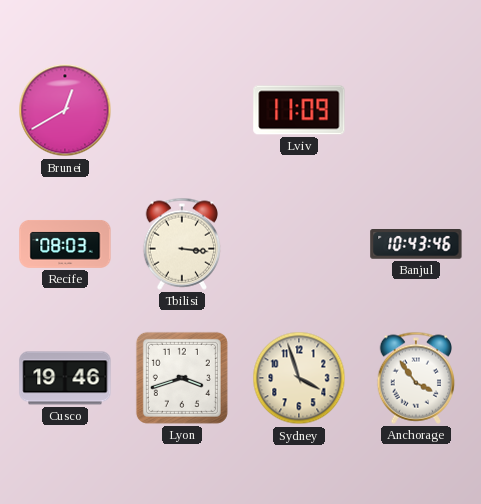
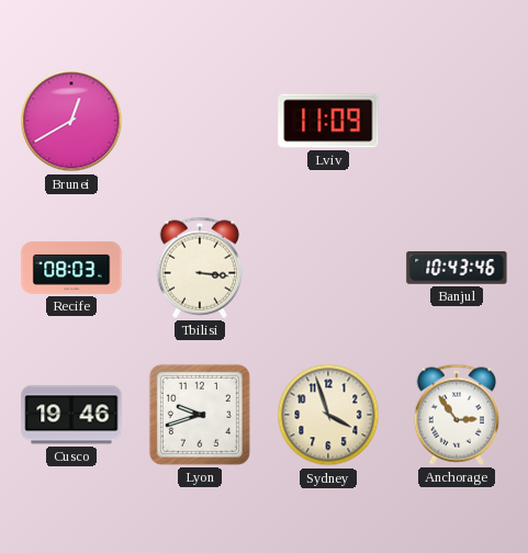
Lyon: 3:42 -> 9:42
Anchorage: 3:54 -> 2:54
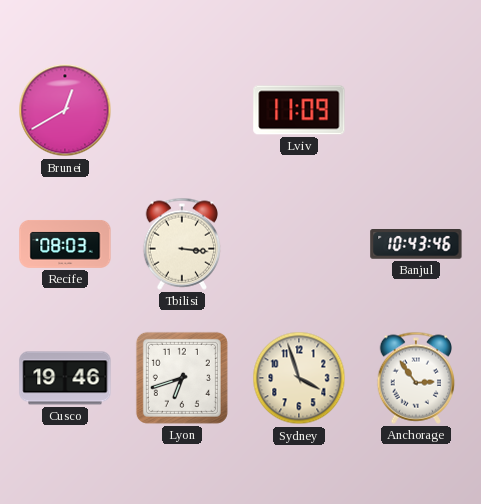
Lyon: 9:42 -> 6:42
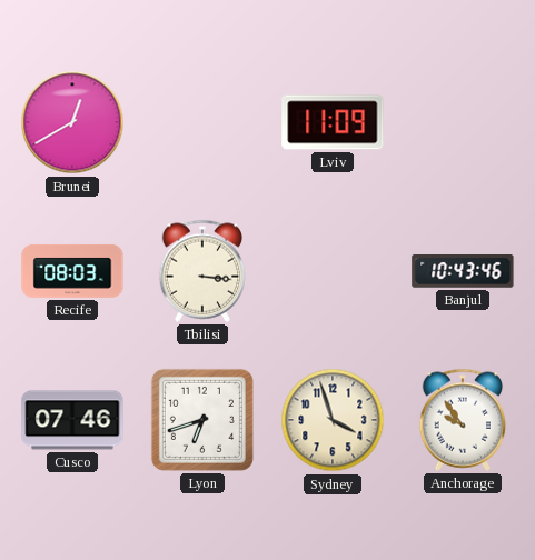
Cusco: 19:46 -> 07:46
Anchorage: 2:54 -> 9:54
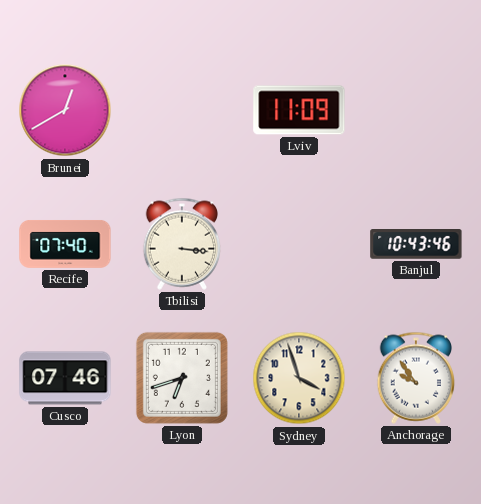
Recife: 08:03 -> 07:40
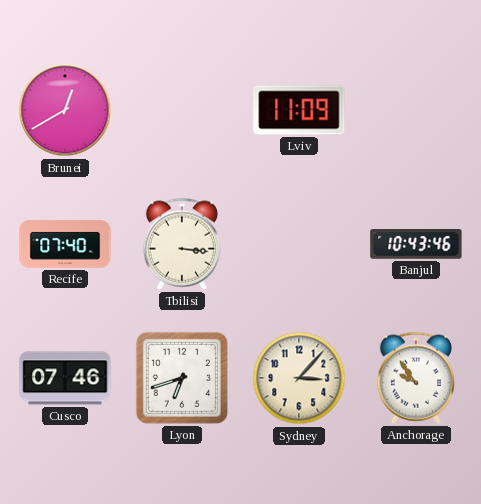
Sydney: 3:57 -> 3:07
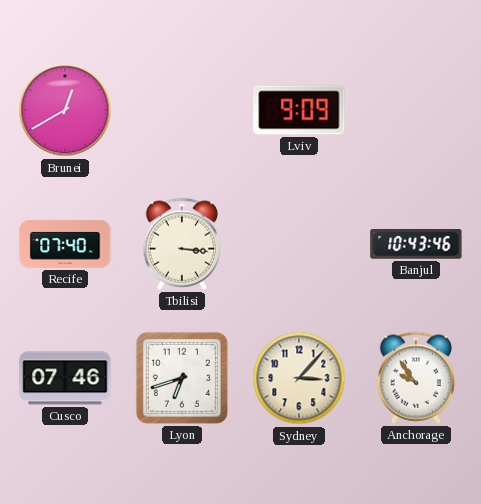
Lviv: 11:09 -> 9:09
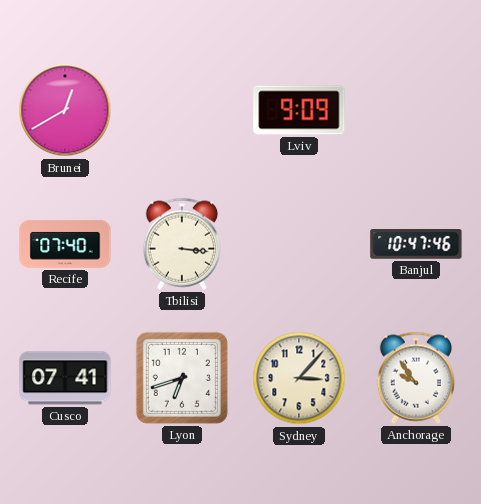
Banjul: 10:43 -> 10:47
Cusco: 07:46 -> 07:41
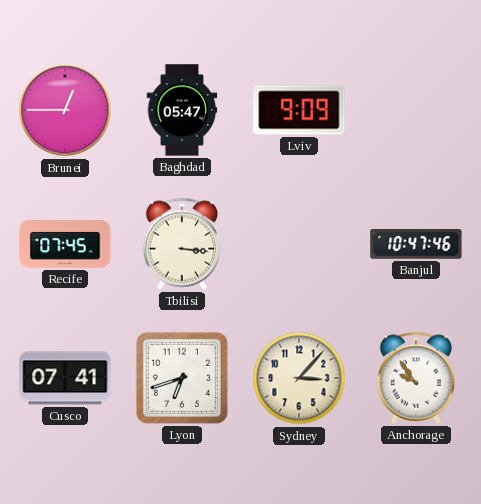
Brunei: 12:40 -> 12:45
Baghdad: none -> 05:47
Recife: 07:40 -> 07:45
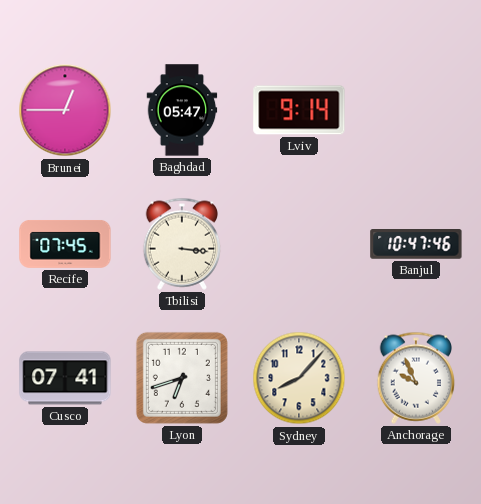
Lviv: 9:09 -> 9:14
Sydney: 3:07 -> 8:07
Anchorage: 9:54 -> 9:56
